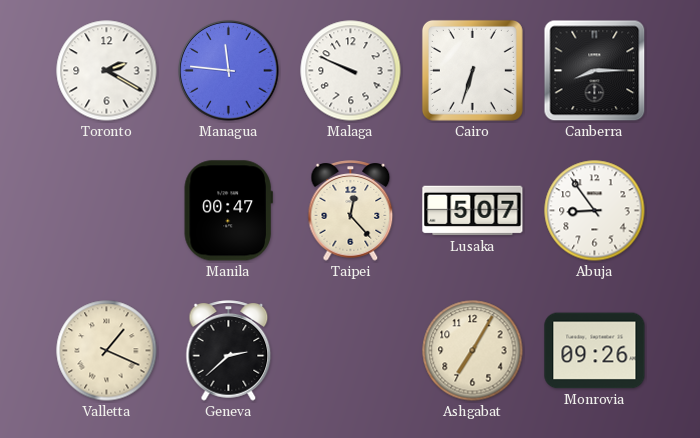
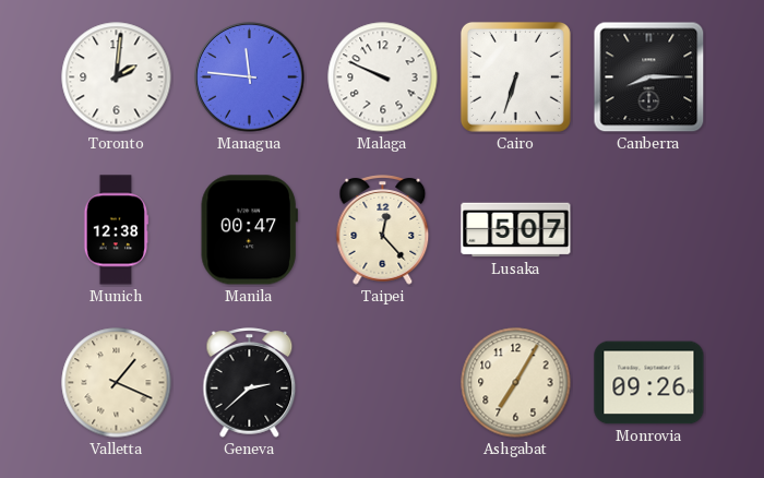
Toronto: 2:20 -> 2:01
Munich: none -> 12:38
Abuja: 8:54 -> none
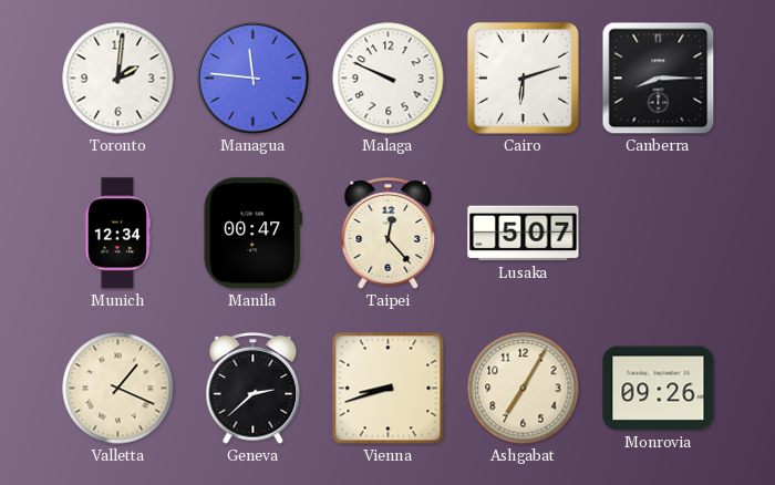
Cairo: 6:33 -> 6:12
Munich: 12:38 -> 12:34
Vienna: none -> 8:42
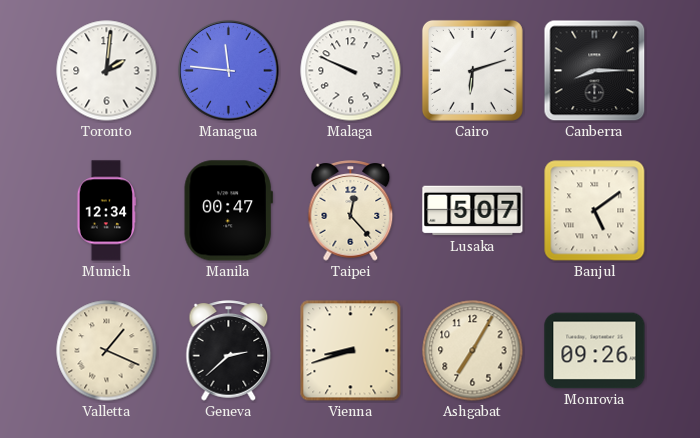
Banjul: none -> 5:09
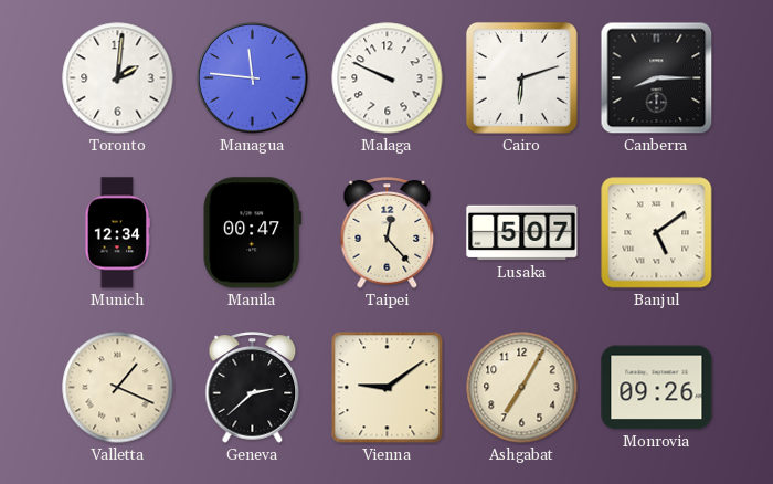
Vienna: 8:42 -> 9:09
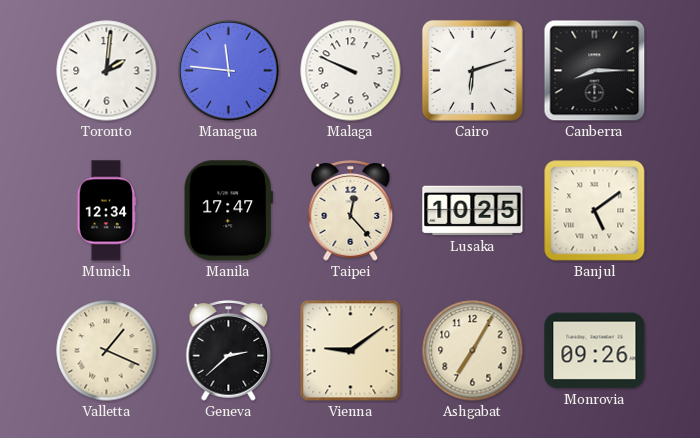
Manila: 00:47 -> 17:47
Lusaka: 5:07 -> 10:25
